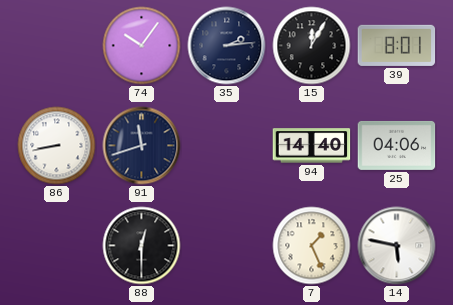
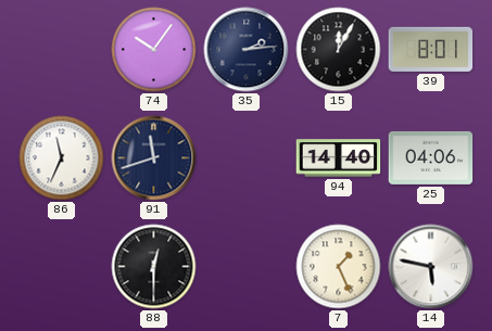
86: 8:43 -> 11:34
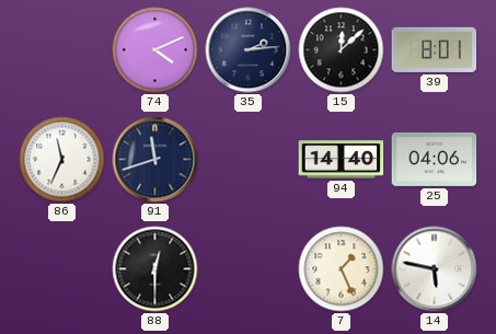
74: 10:06 -> 4:11
15: 12:05 -> 12:08
